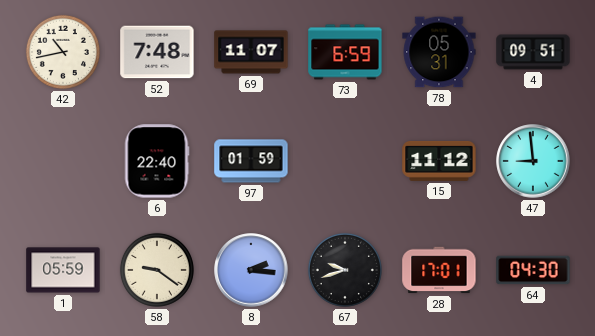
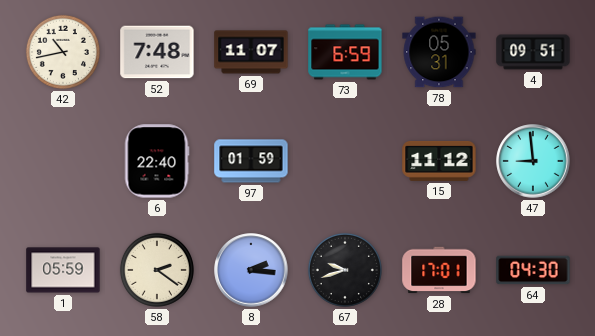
58: 9:21 -> 2:21
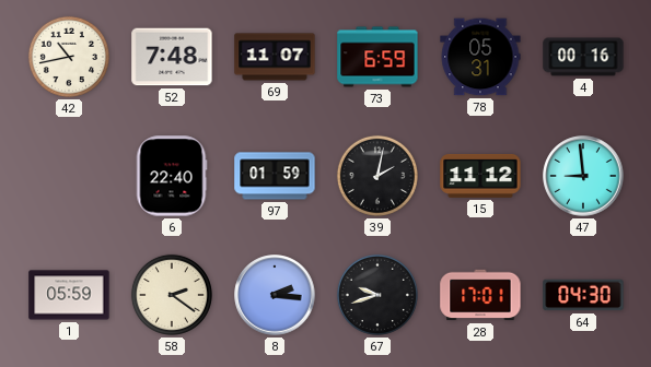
4: 09:51 -> 00:16
39: none -> 2:02
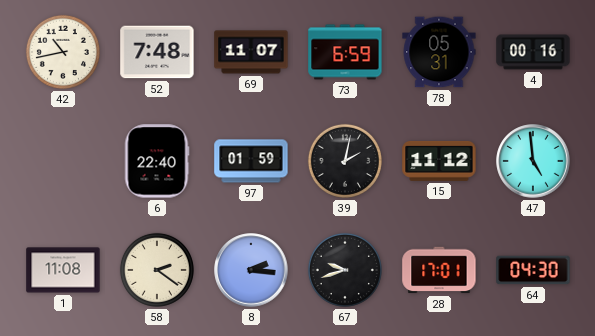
47: 8:59 -> 4:59
1: 05:59 -> 11:08
